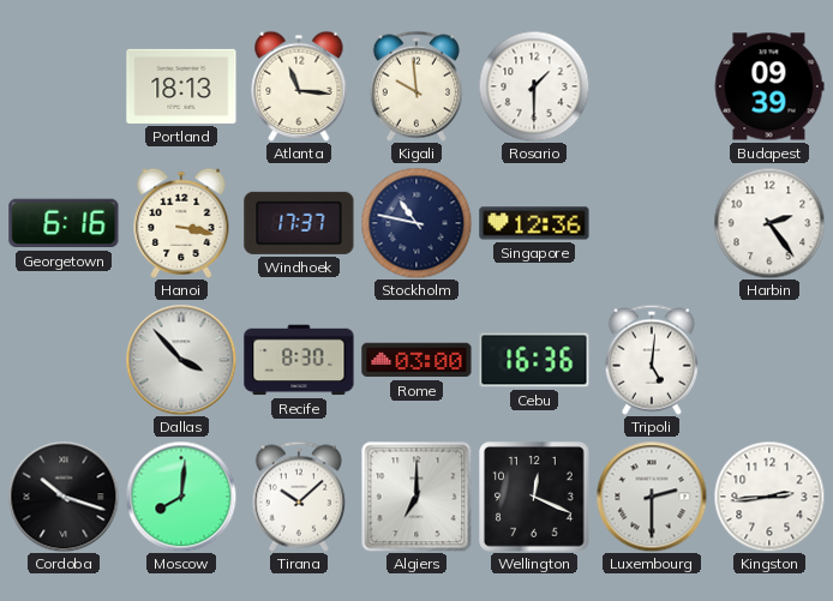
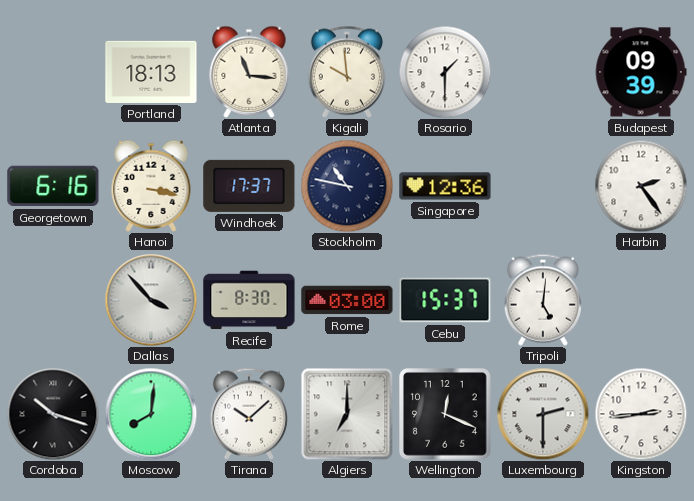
Cebu: 16:36 -> 15:37
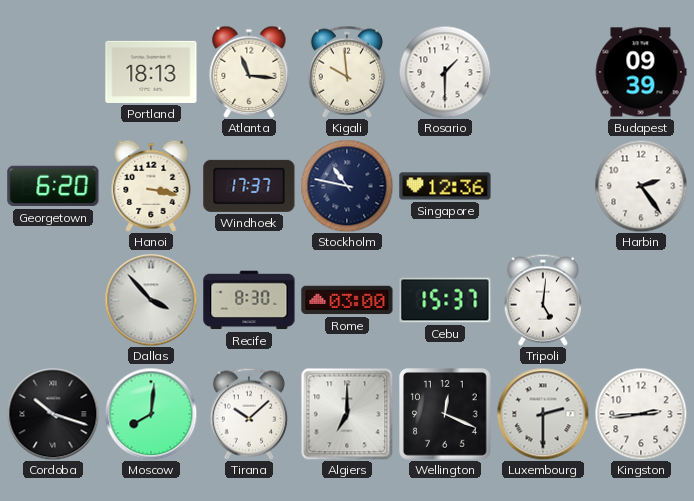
Georgetown: 6:16 -> 6:20
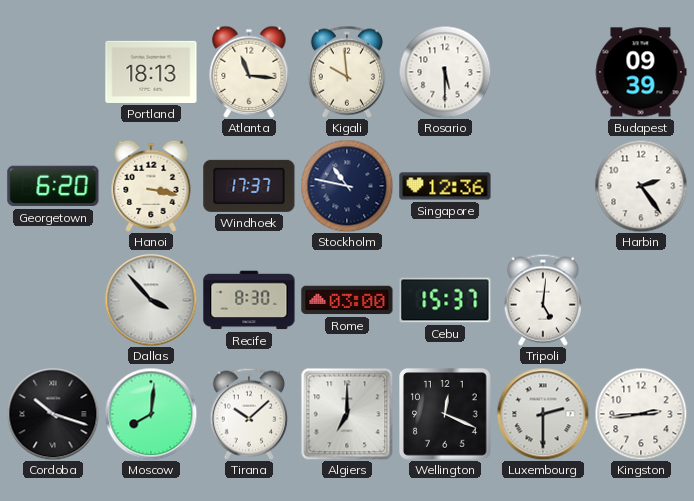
Rosario: 1:30 -> 5:30
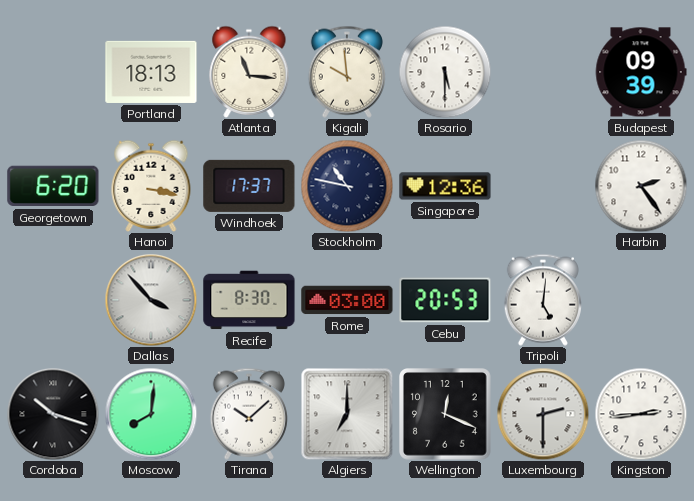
Cebu: 15:37 -> 20:53
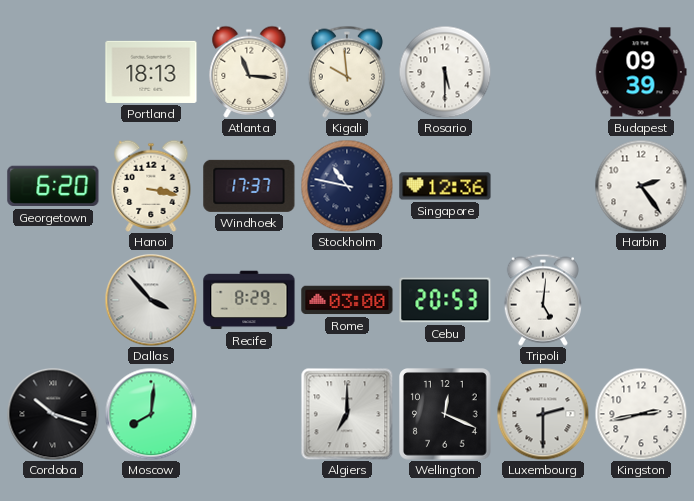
Recife: 8:30 -> 8:29
Tirana: 10:08 -> none
Kingston: 2:44 -> 2:43
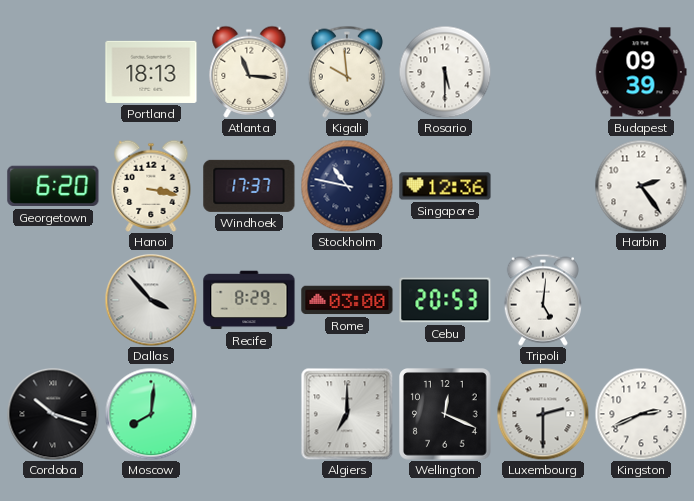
Kingston: 2:43 -> 2:41
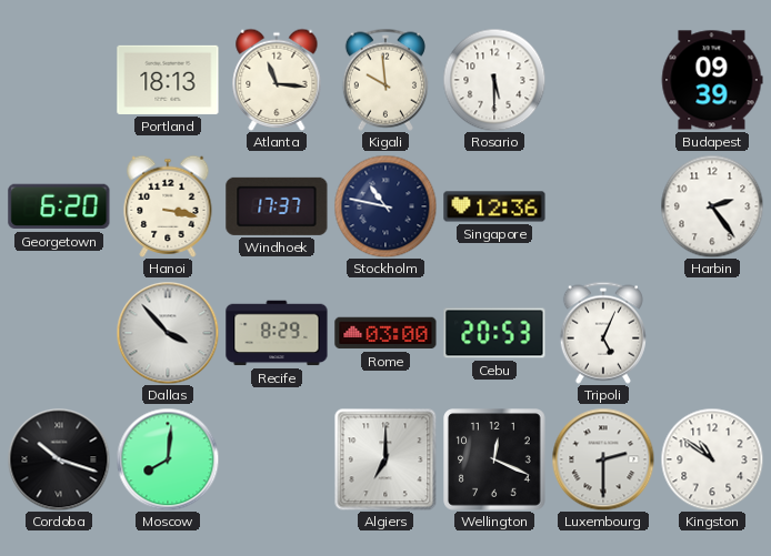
Tripoli: 5:01 -> 5:04
Kingston: 2:41 -> 10:51
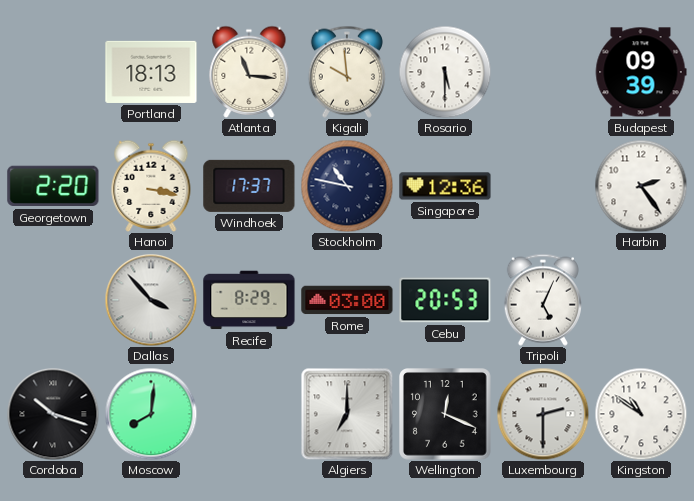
Georgetown: 6:20 -> 2:20
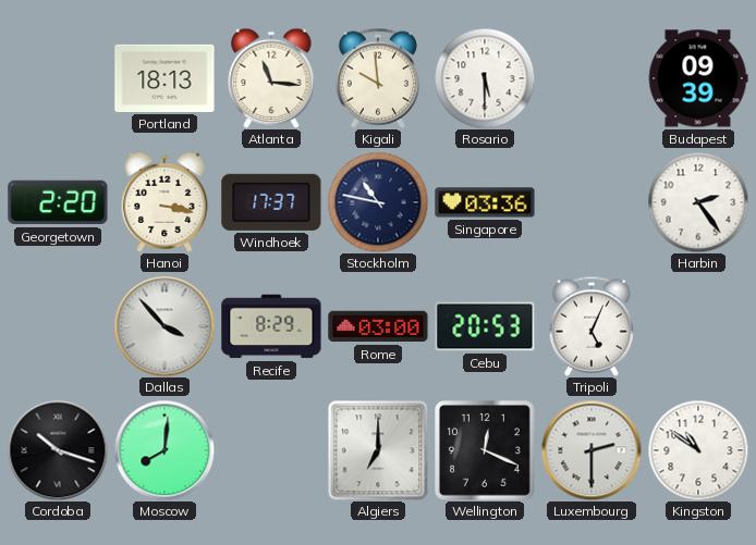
Singapore: 12:36 -> 03:36
